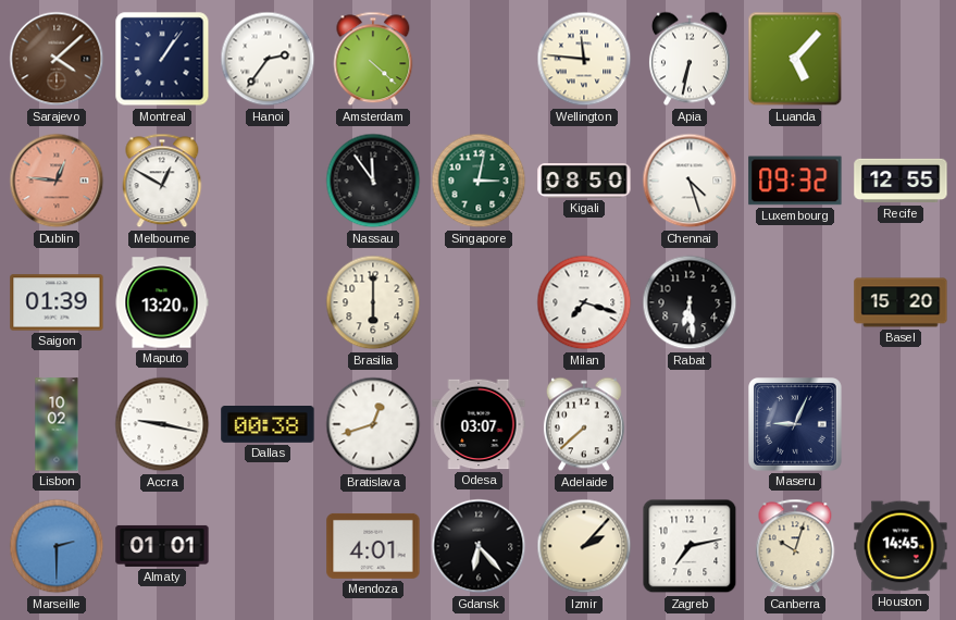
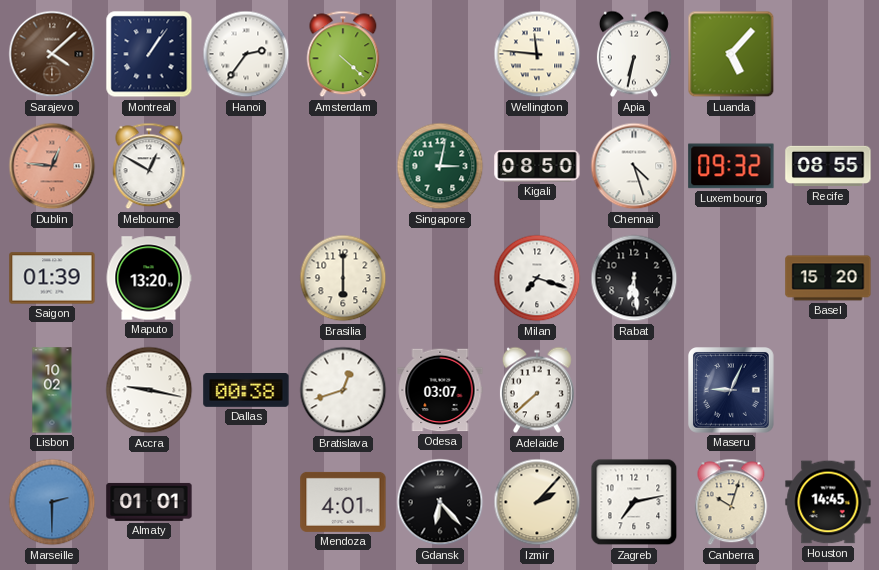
Nassau: 11:54 -> none
Recife: 12:55 -> 08:55
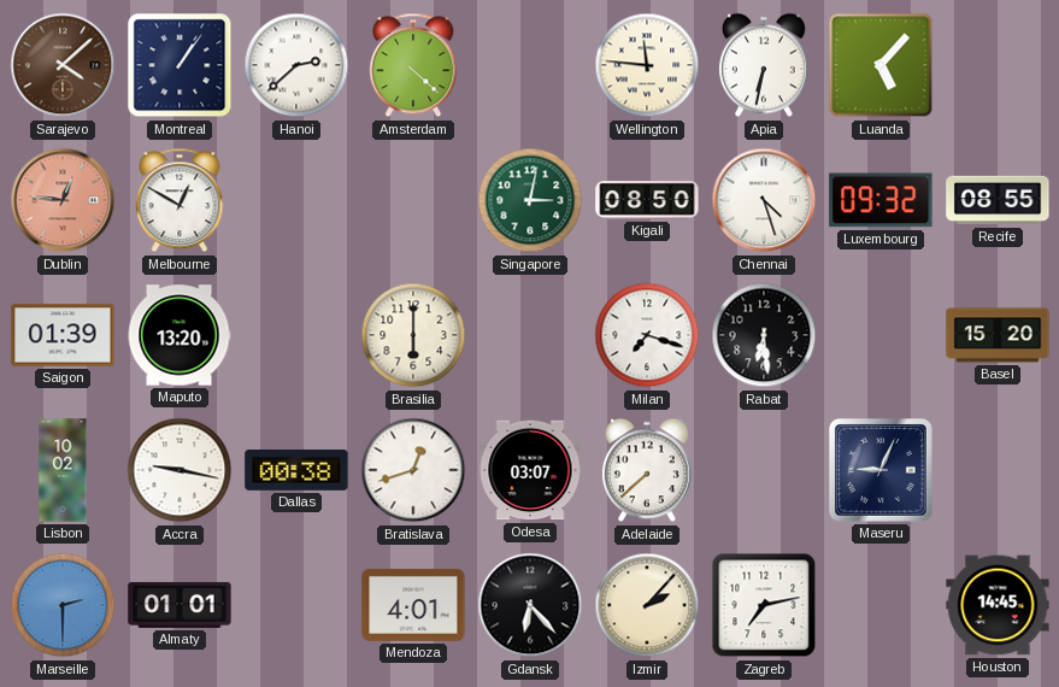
Hanoi: 2:36 -> 2:38
Canberra: 10:03 -> none
